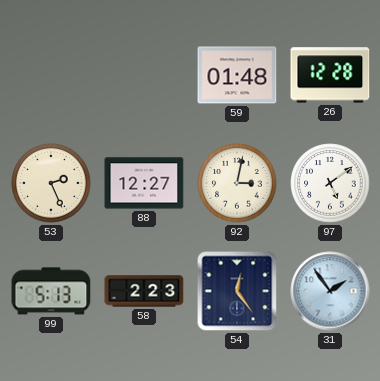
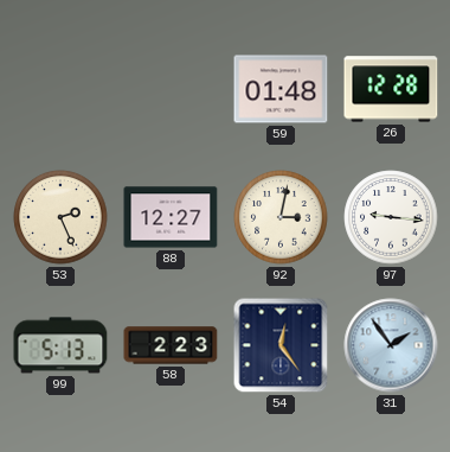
97: 5:09 -> 9:16
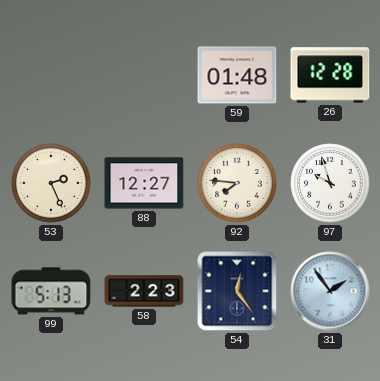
92: 3:02 -> 7:46
97: 9:16 -> 9:57
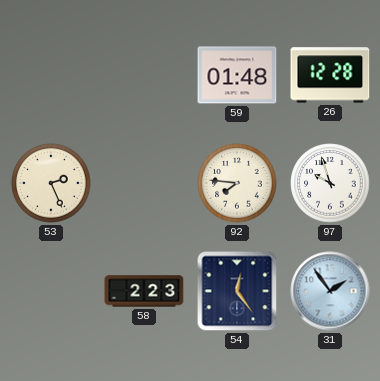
88: 12:27 -> none
99: 5:13 -> none
